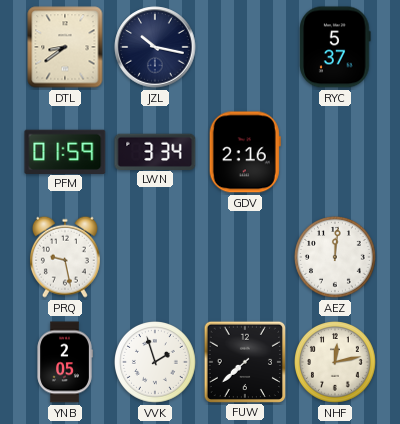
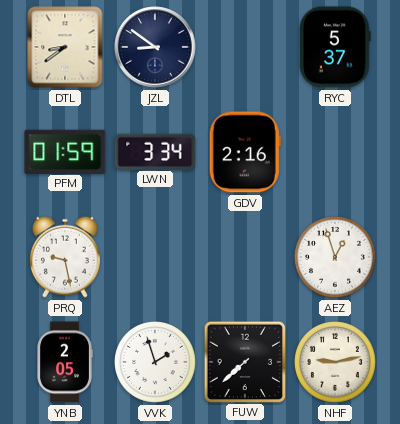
JZL: 10:17 -> 8:51
AEZ: 12:01 -> 12:57
NHF: 12:13 -> 9:13
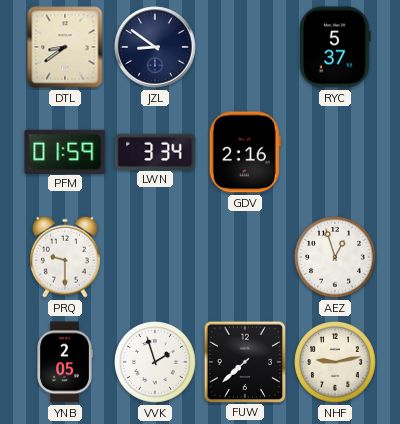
PRQ: 9:28 -> 9:30
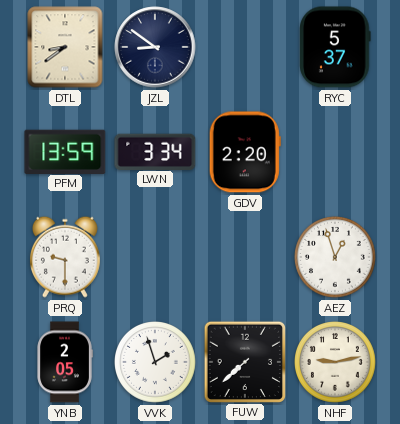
PFM: 01:59 -> 13:59
GDV: 2:16 -> 2:20
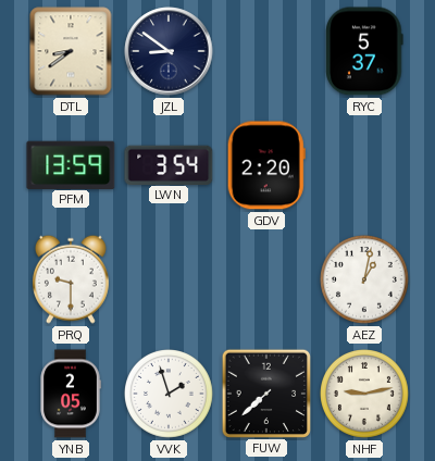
LWN: 3:34 -> 3:54
AEZ: 12:57 -> 1:02
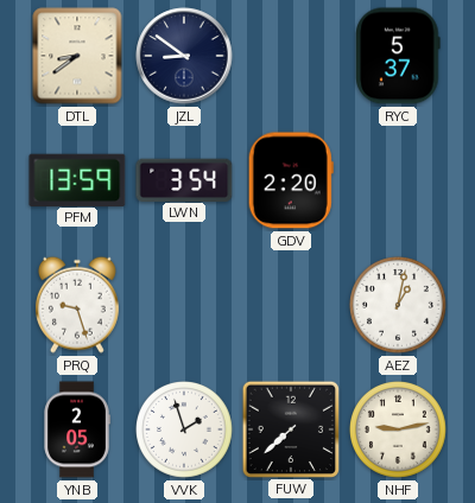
PRQ: 9:30 -> 9:27
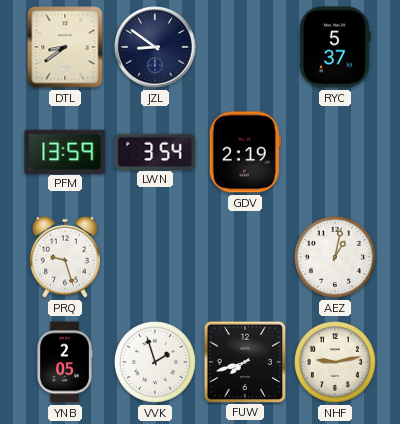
GDV: 2:20 -> 2:19
FUW: 7:38 -> 7:42
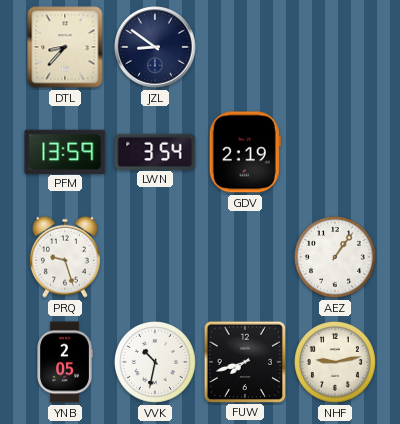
DTL: 8:39 -> 8:37
RYC: 5:37 -> none
AEZ: 1:02 -> 1:06
VVK: 1:57 -> 10:32
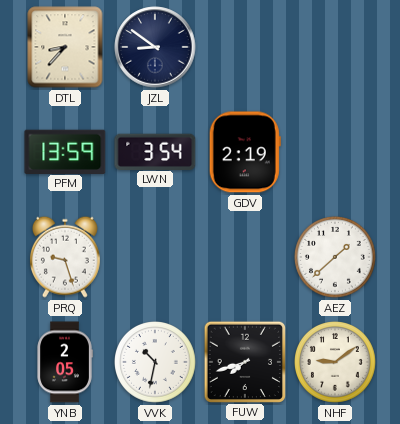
AEZ: 1:06 -> 1:38
NHF: 9:13 -> 9:09
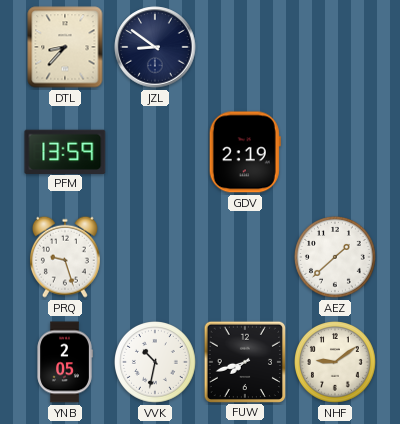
LWN: 3:54 -> none
